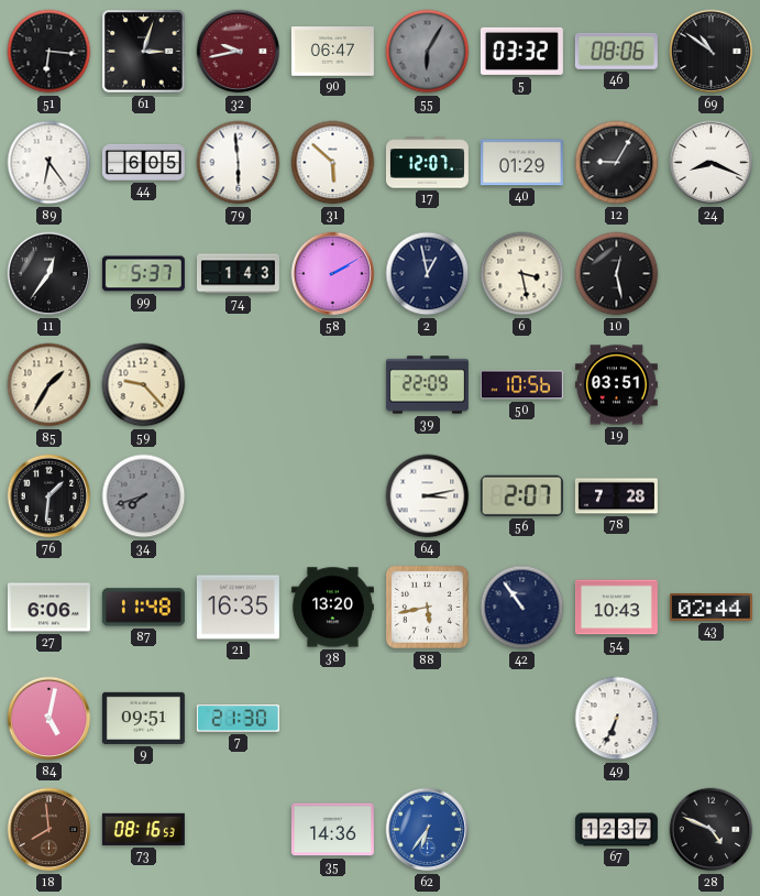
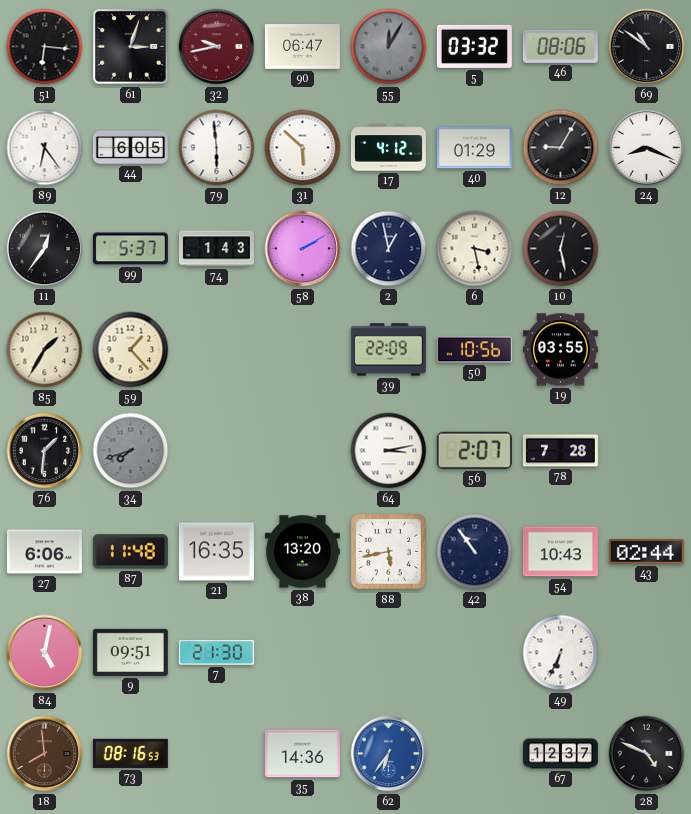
55: 6:05 -> 12:05
17: 12:07 -> 4:12
59: 9:23 -> 1:23
19: 03:51 -> 03:55
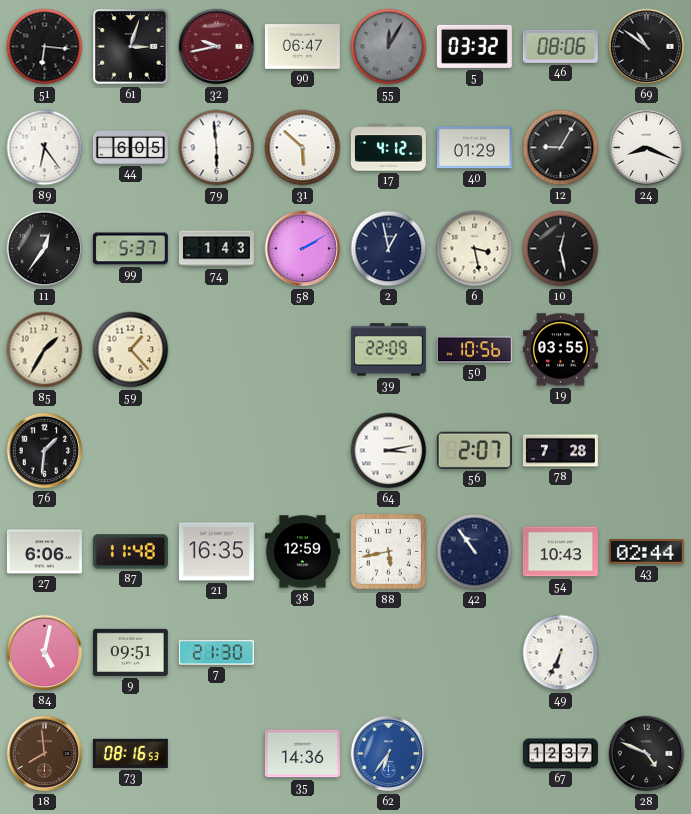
34: 7:42 -> none
38: 13:20 -> 12:59
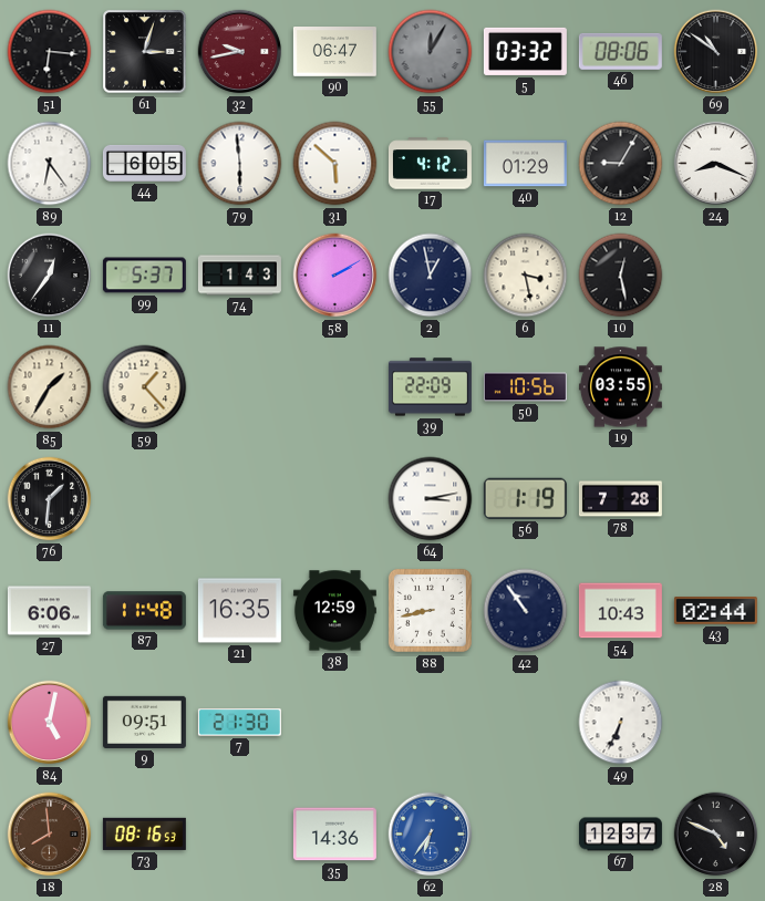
56: 2:07 -> 1:19
88: 5:43 -> 8:43
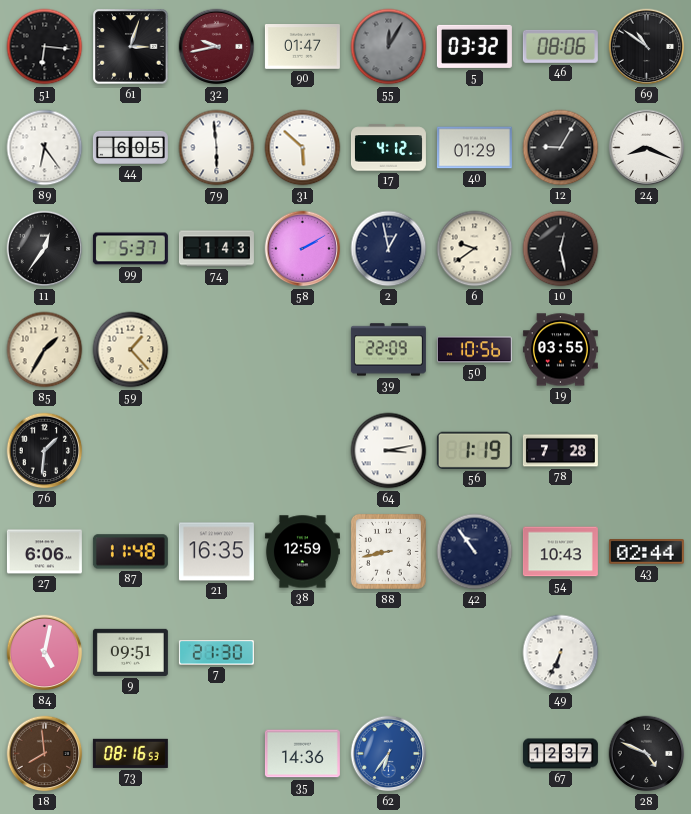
90: 06:47 -> 01:47
6: 3:28 -> 9:39
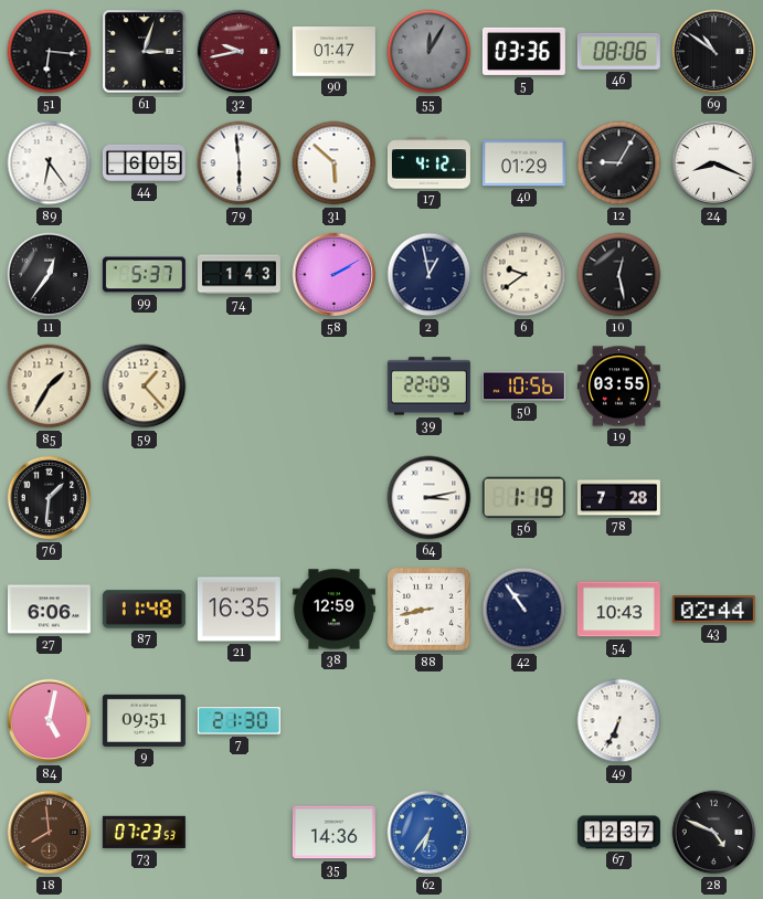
5: 03:32 -> 03:36
73: 08:16 -> 07:23
